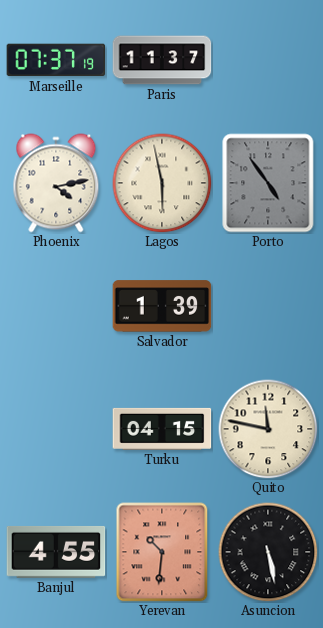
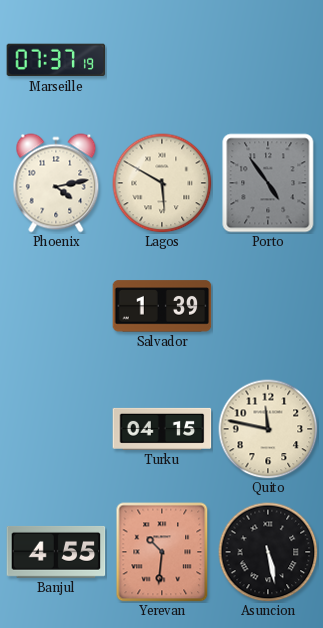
Paris: 11:37 -> none
Lagos: 5:58 -> 5:50
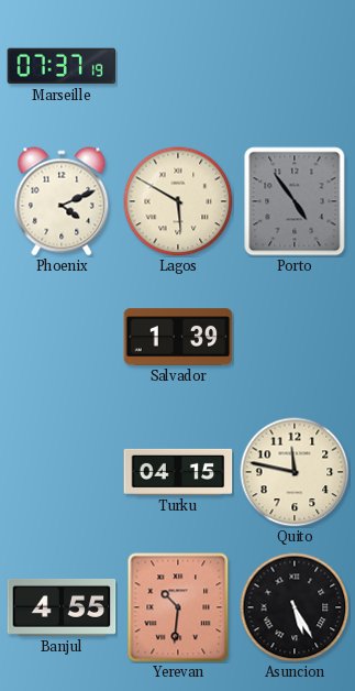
Phoenix: 4:13 -> 4:11
Asuncion: 5:28 -> 5:25
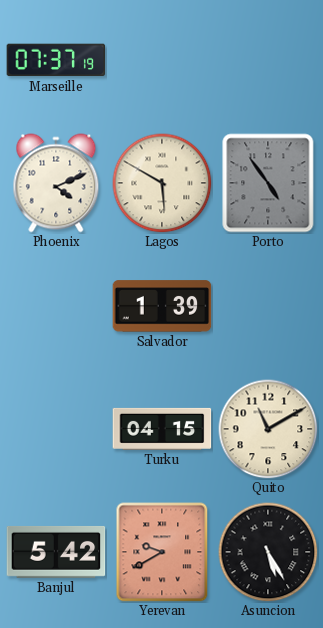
Quito: 11:47 -> 11:10
Banjul: 4:55 -> 5:42
Yerevan: 10:31 -> 9:40
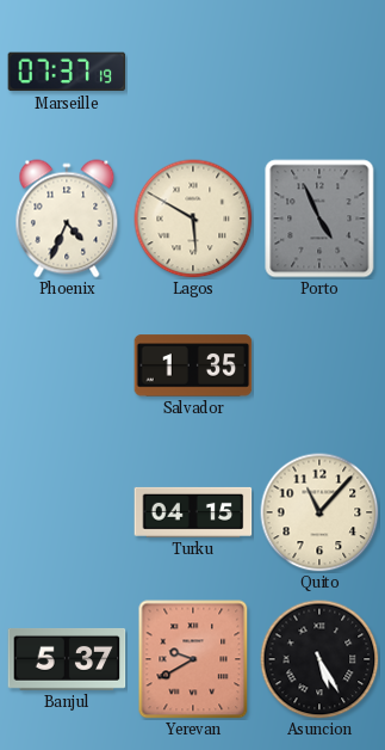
Phoenix: 4:11 -> 4:34
Porto: 4:54 -> 4:56
Salvador: 1:39 -> 1:35
Quito: 11:10 -> 11:07
Banjul: 5:42 -> 5:37
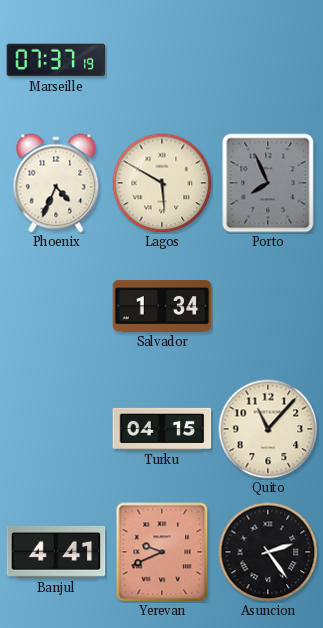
Porto: 4:56 -> 7:56
Salvador: 1:35 -> 1:34
Banjul: 5:37 -> 4:41
Yerevan: 9:40 -> 9:41
Asuncion: 5:25 -> 2:24
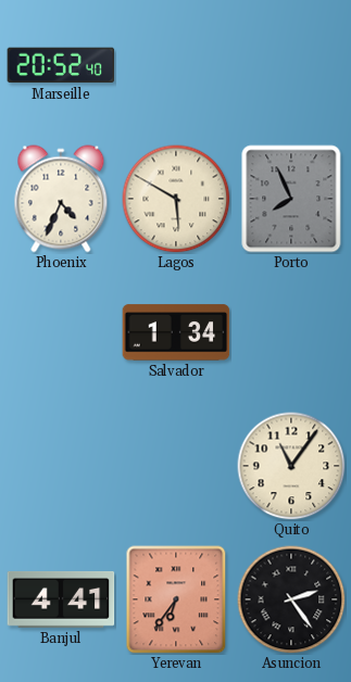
Marseille: 07:37 -> 20:52
Turku: 04:15 -> none
Quito: 11:07 -> 11:06
Yerevan: 9:41 -> 6:36
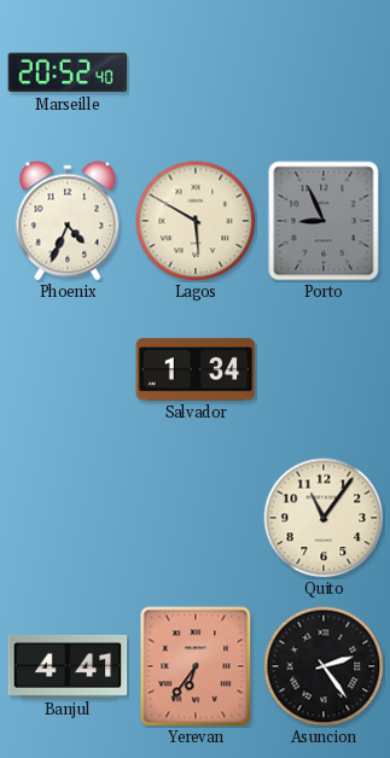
Porto: 7:56 -> 8:56
